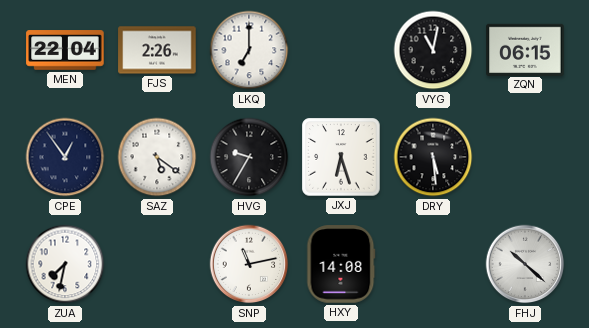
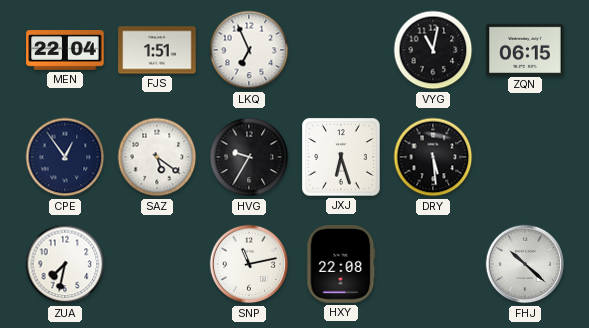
FJS: 2:26 -> 1:51
LKQ: 7:00 -> 6:56
HXY: 14:08 -> 22:08
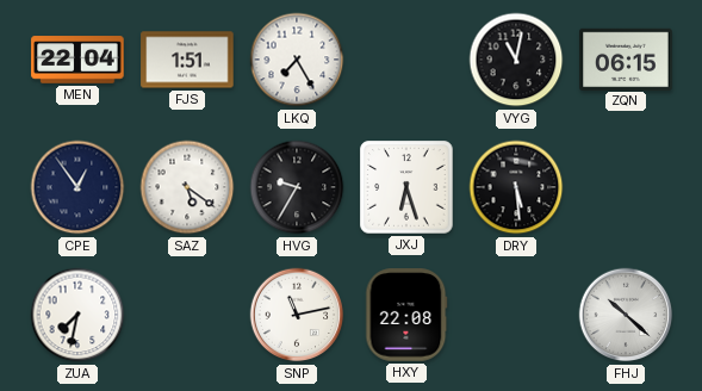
LKQ: 6:56 -> 7:25
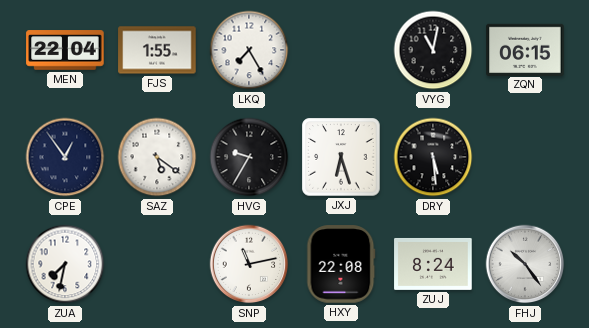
FJS: 1:51 -> 1:55
ZUJ: none -> 8:24
FHJ: 10:22 -> 10:24
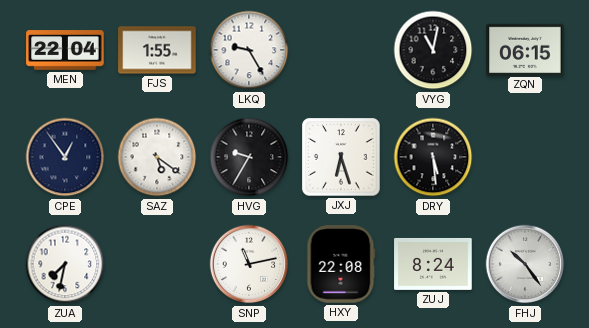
LKQ: 7:25 -> 9:25
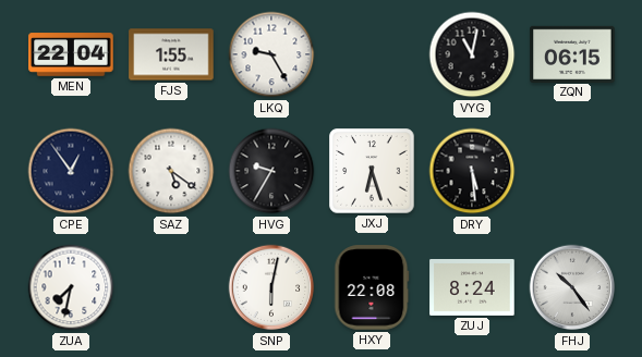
SNP: 11:13 -> 6:02
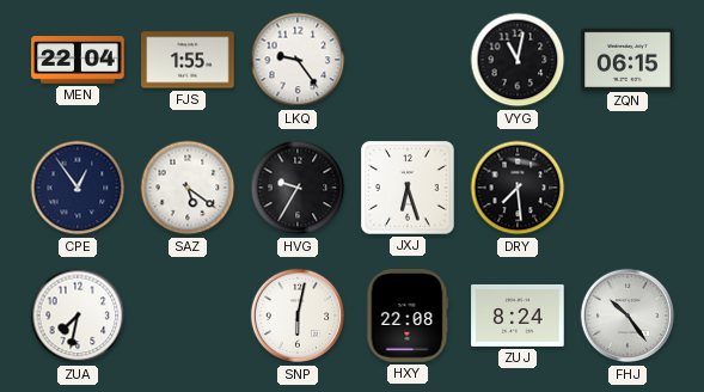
LKQ: 9:25 -> 9:24
DRY: 5:29 -> 7:29
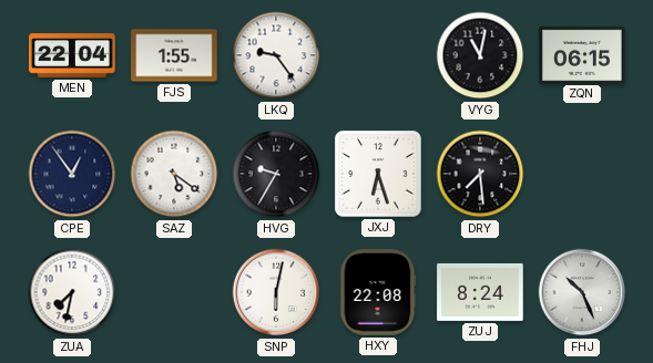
FHJ: 10:24 -> 10:26
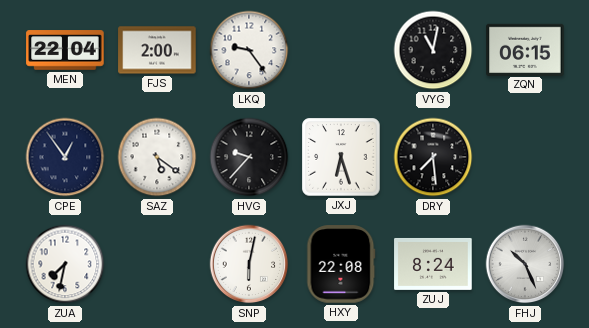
FJS: 1:55 -> 2:00
HVG: 9:35 -> 9:37
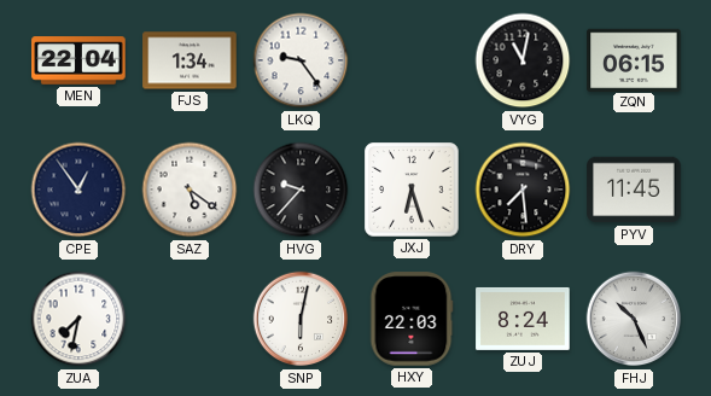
FJS: 2:00 -> 1:34
PYV: none -> 11:45
HXY: 22:08 -> 22:03
